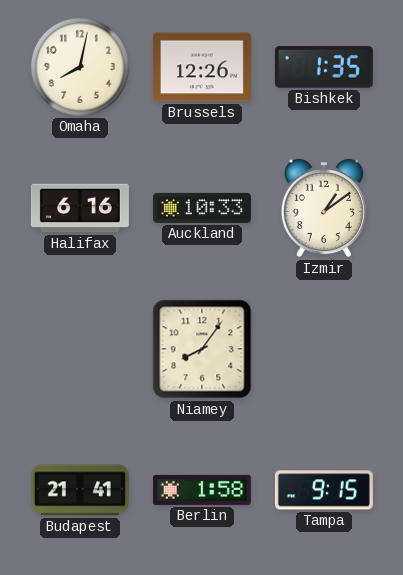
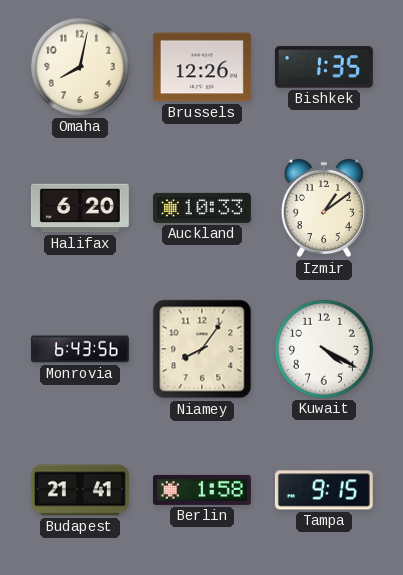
Halifax: 6:16 -> 6:20
Monrovia: none -> 6:43
Kuwait: none -> 4:20
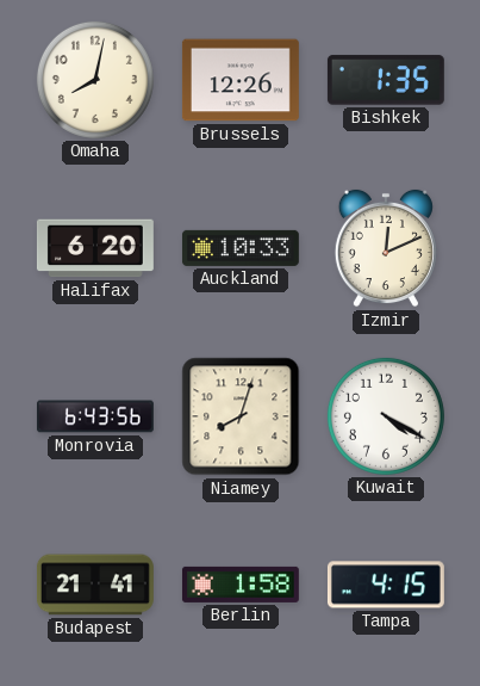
Izmir: 1:09 -> 12:11
Niamey: 8:06 -> 8:03
Tampa: 9:15 -> 4:15
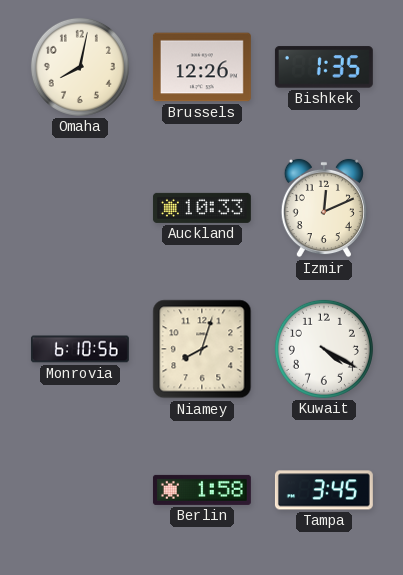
Halifax: 6:20 -> none
Monrovia: 6:43 -> 6:10
Budapest: 21:41 -> none
Tampa: 4:15 -> 3:45
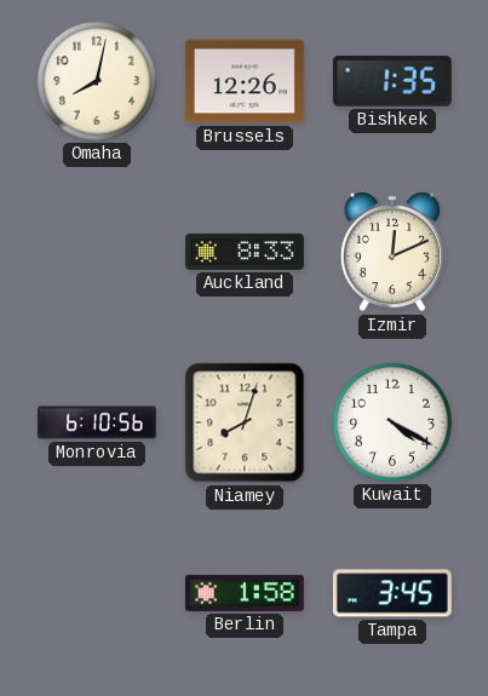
Auckland: 10:33 -> 8:33
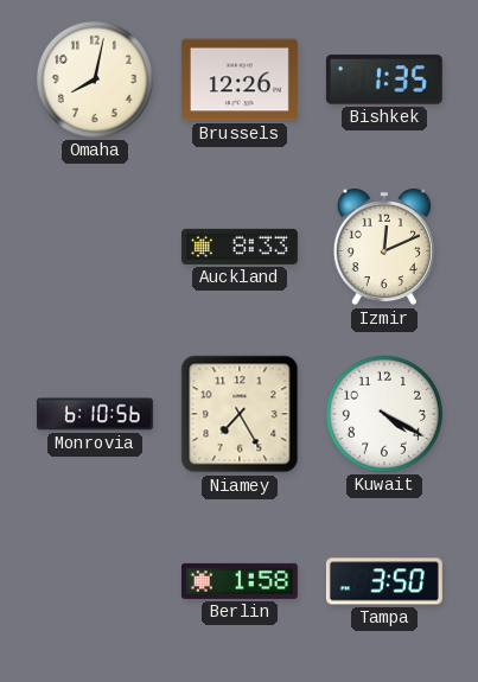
Niamey: 8:03 -> 7:25
Tampa: 3:45 -> 3:50
